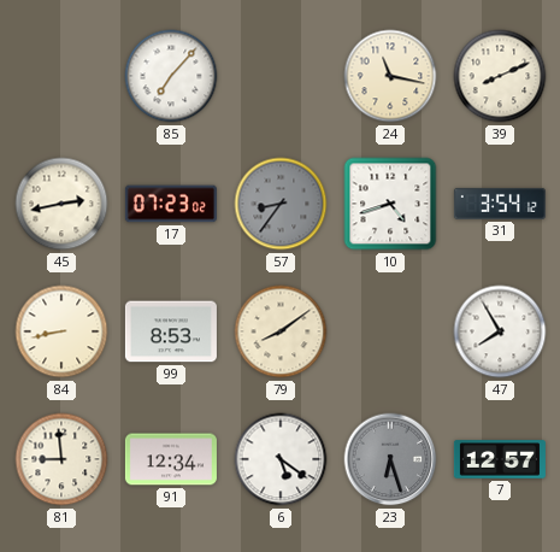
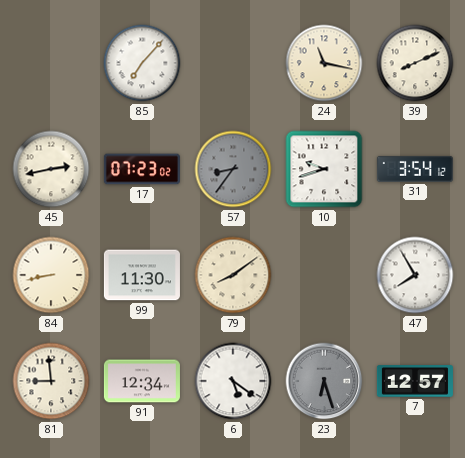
10: 4:42 -> 9:42
99: 8:53 -> 11:30
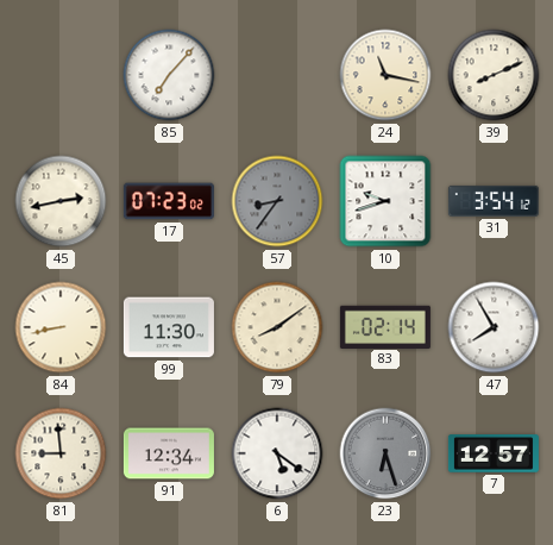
83: none -> 02:14
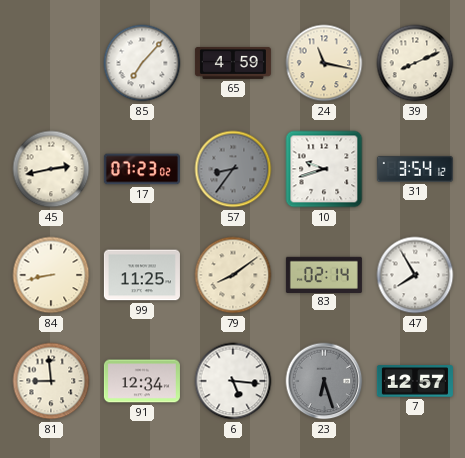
65: none -> 4:59
99: 11:30 -> 11:25
6: 5:21 -> 5:16
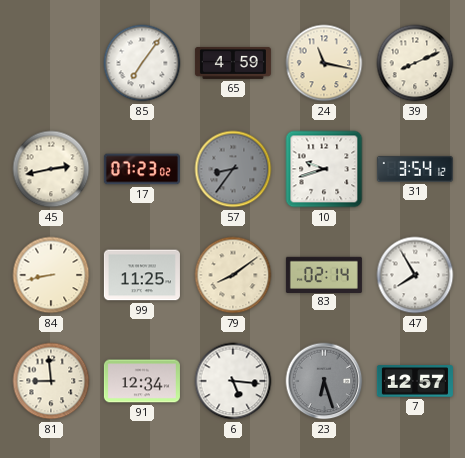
85: 7:07 -> 7:06
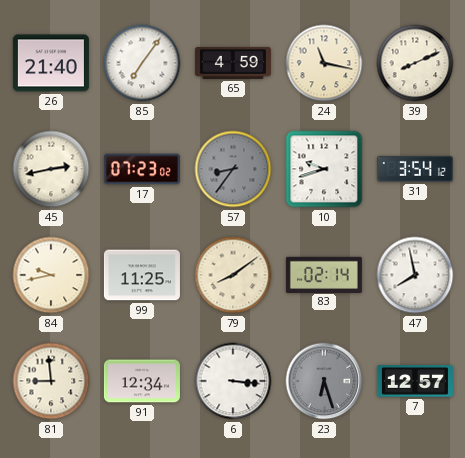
26: none -> 21:40
84: 8:43 -> 9:43
47: 7:55 -> 7:58
6: 5:16 -> 3:16
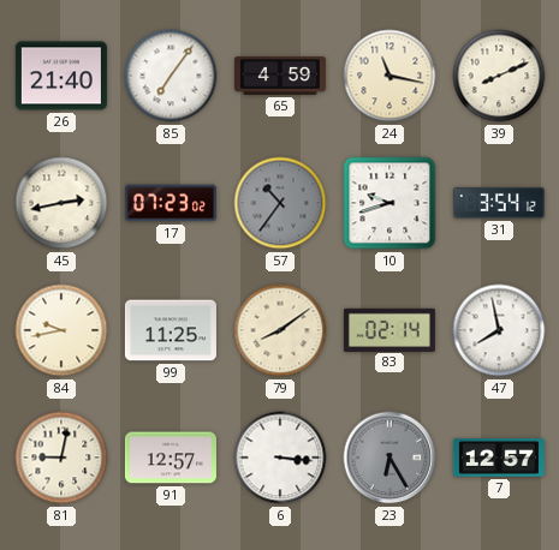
57: 8:36 -> 10:36
81: 8:59 -> 9:02
91: 12:34 -> 12:57
23: 6:27 -> 6:25
